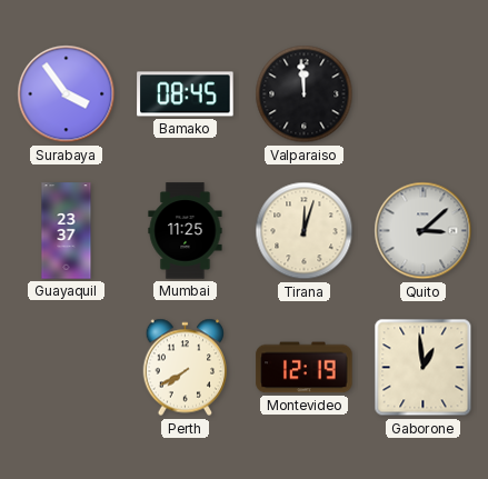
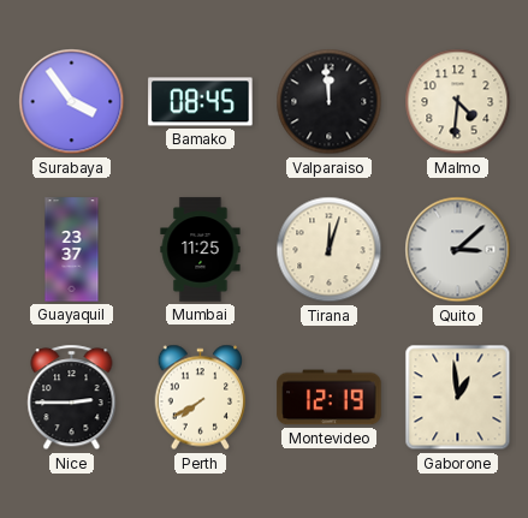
Malmo: none -> 4:31
Nice: none -> 2:45
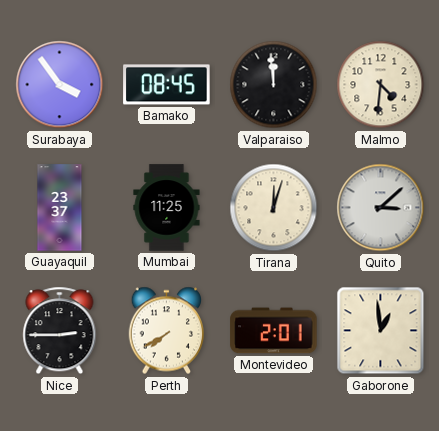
Montevideo: 12:19 -> 2:01
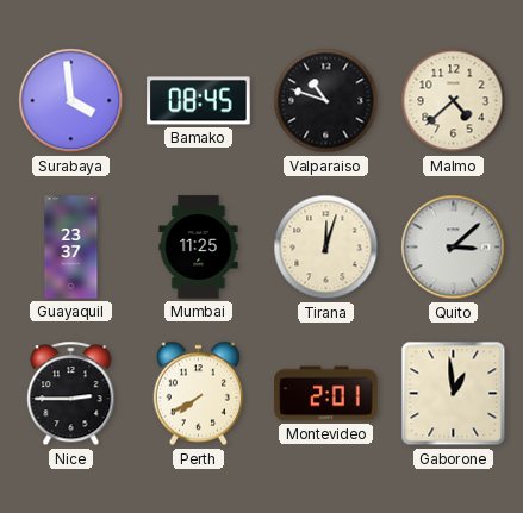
Surabaya: 3:54 -> 3:59
Valparaiso: 11:59 -> 10:48
Malmo: 4:31 -> 4:38
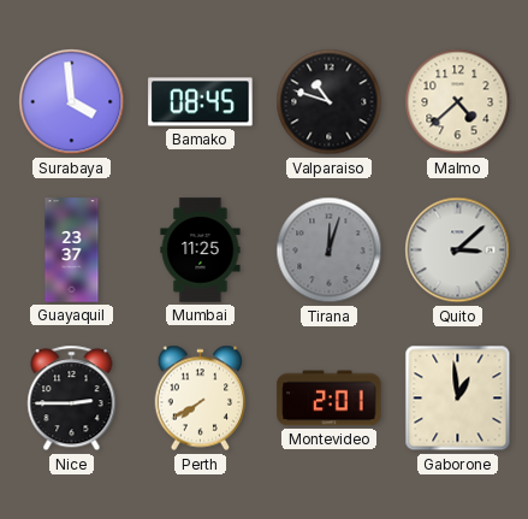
Tirana dial: cream -> grey
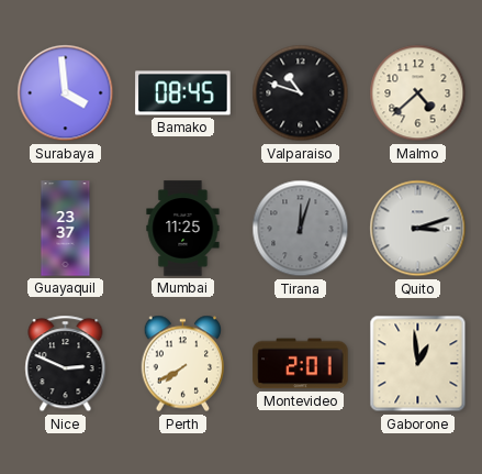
Quito: 3:08 -> 3:12
Nice: 2:45 -> 2:49
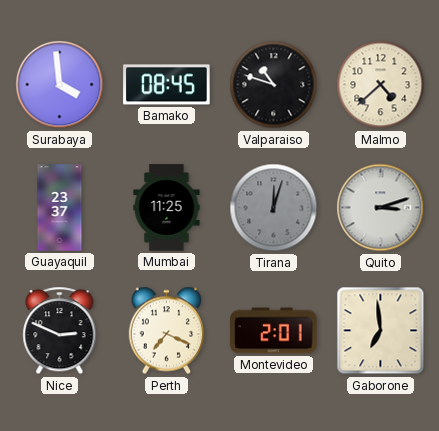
Perth: 7:40 -> 7:19
Gaborone: 12:59 -> 6:59
